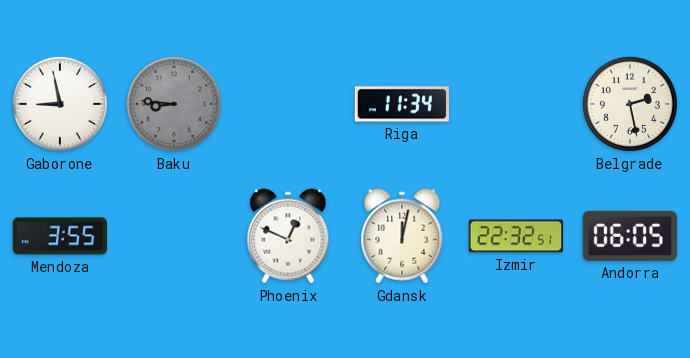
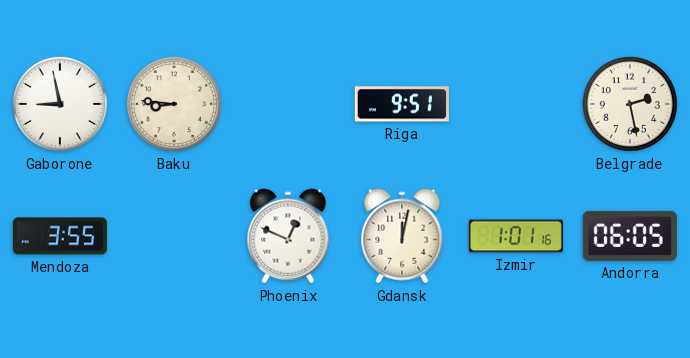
Baku dial: grey -> cream
Riga: 11:34 -> 9:51
Izmir: 22:32 -> 1:01
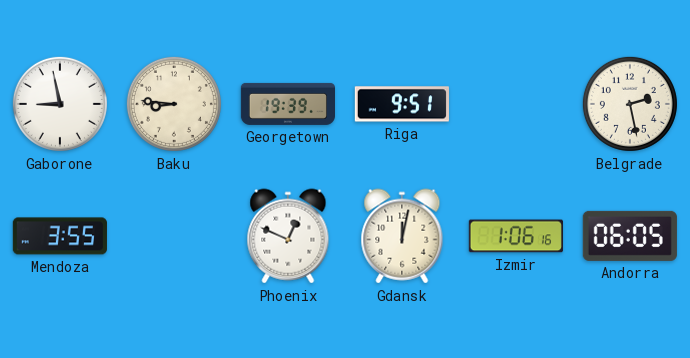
Georgetown: none -> 19:39
Izmir: 1:01 -> 1:06
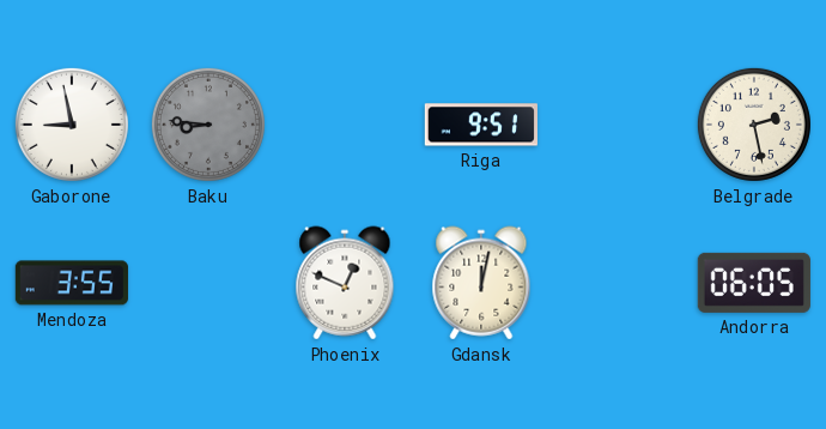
Baku dial: cream -> grey
Georgetown: 19:39 -> none
Izmir: 1:06 -> none
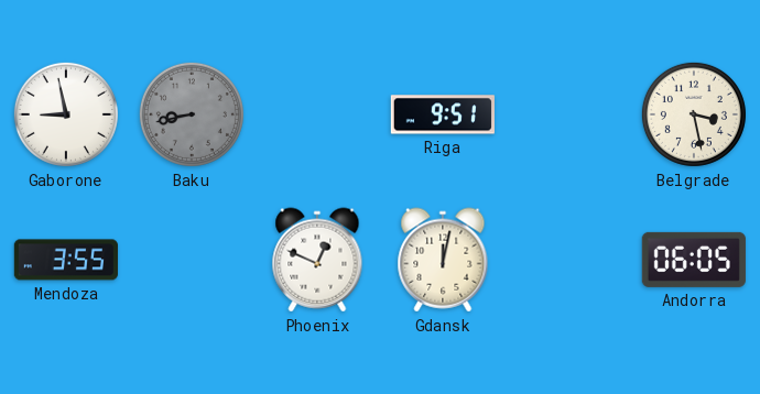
Baku: 8:46 -> 8:43
Belgrade: 2:28 -> 3:28
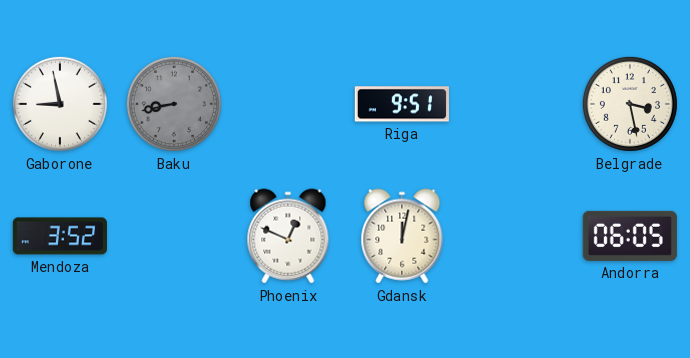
Mendoza: 3:55 -> 3:52
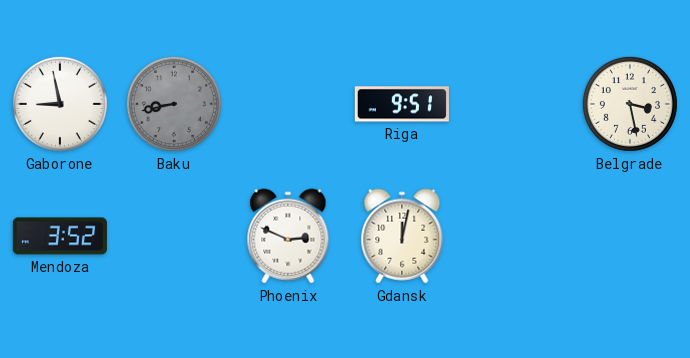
Phoenix: 12:49 -> 2:49
Andorra: 06:05 -> none
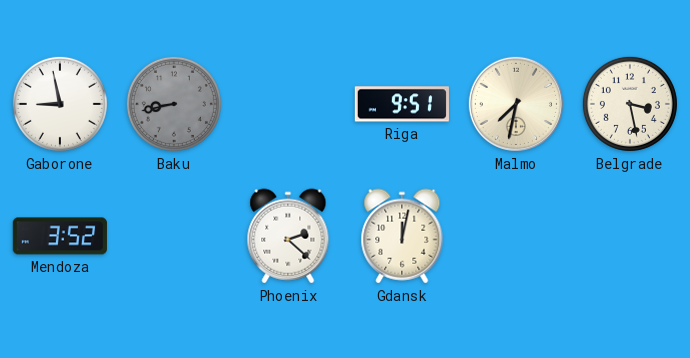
Malmo: none -> 7:32
Phoenix: 2:49 -> 2:22
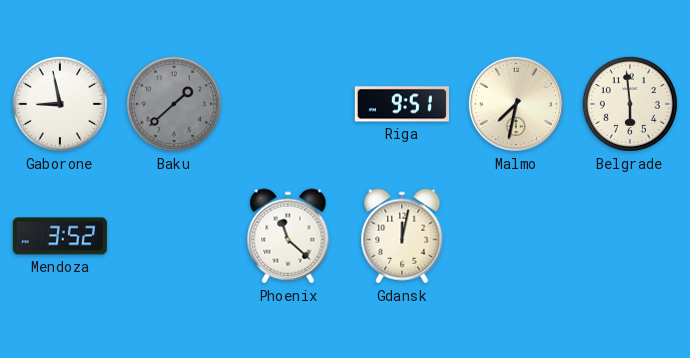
Baku: 8:43 -> 1:38
Belgrade: 3:28 -> 5:59
Phoenix: 2:22 -> 11:22
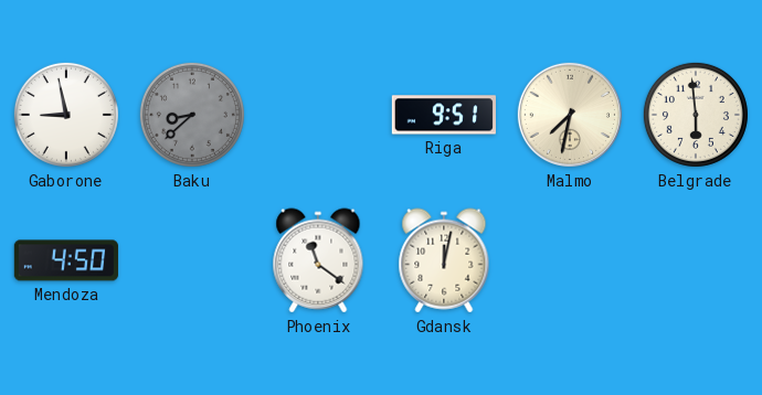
Baku: 1:38 -> 8:38
Mendoza: 3:52 -> 4:50
Phoenix: 11:22 -> 11:21
